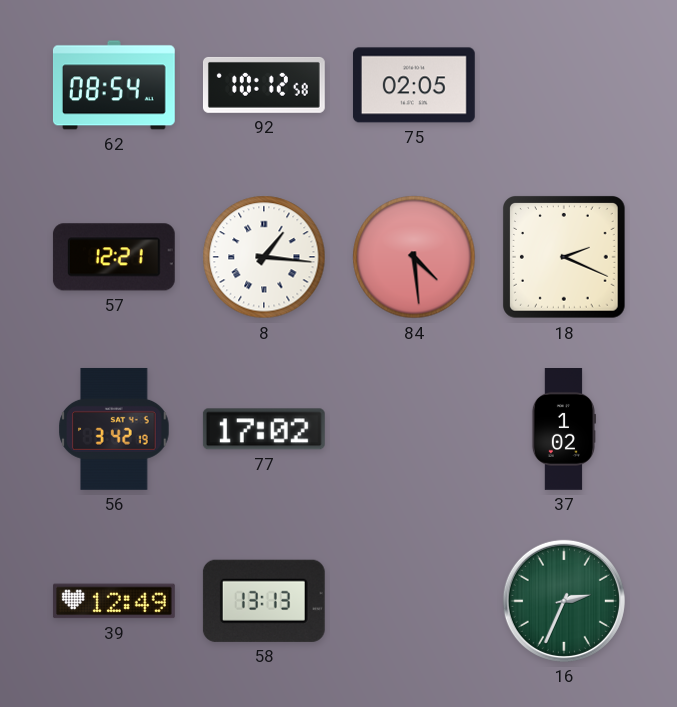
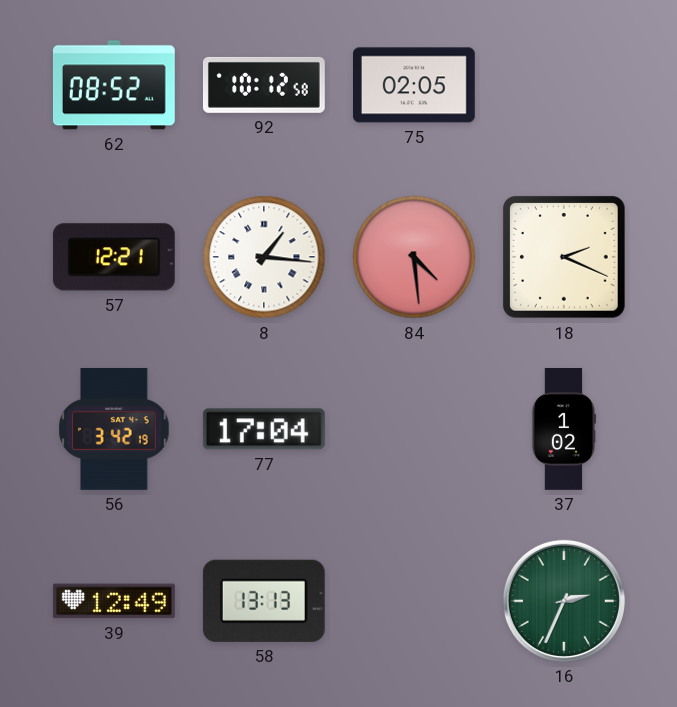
62: 08:54 -> 08:52
77: 17:02 -> 17:04
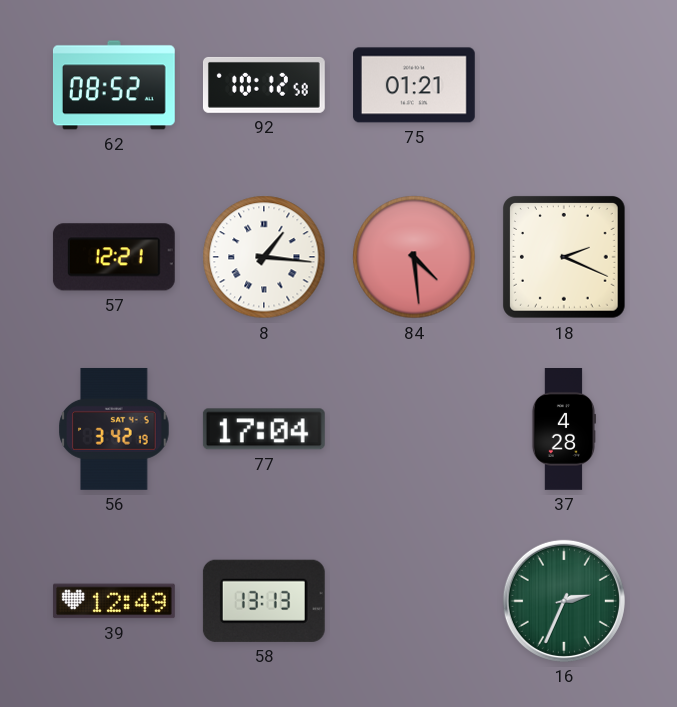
75: 02:05 -> 01:21
37: 1:02 -> 4:28
